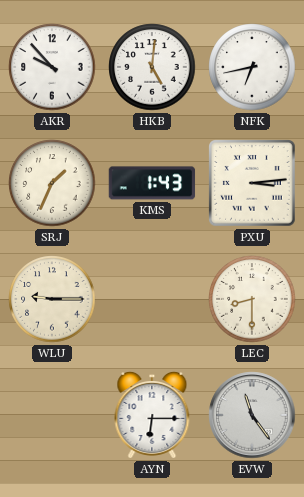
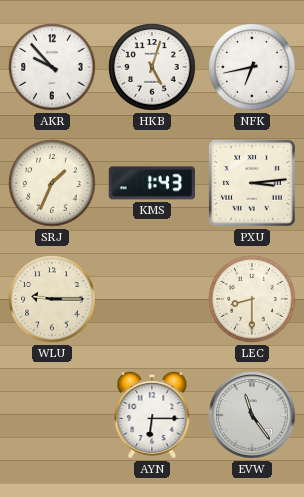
HKB: 5:01 -> 5:03
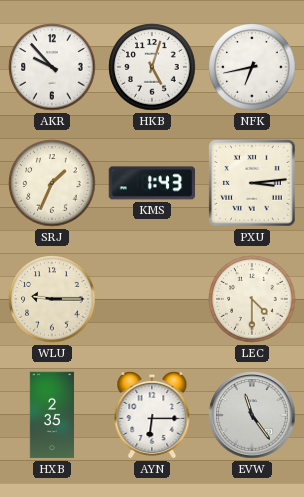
LEC: 8:30 -> 4:30
HXB: none -> 2:35
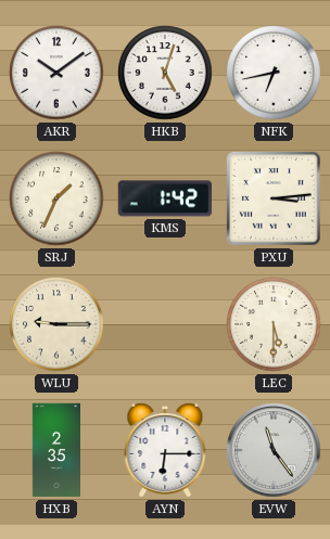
AKR: 9:53 -> 10:09
KMS: 1:43 -> 1:42
LEC: 4:30 -> 5:30
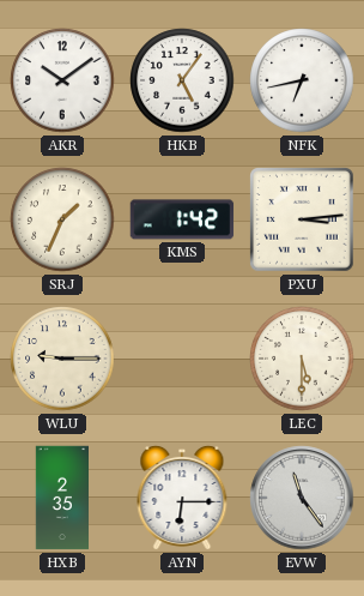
HKB: 5:03 -> 5:06
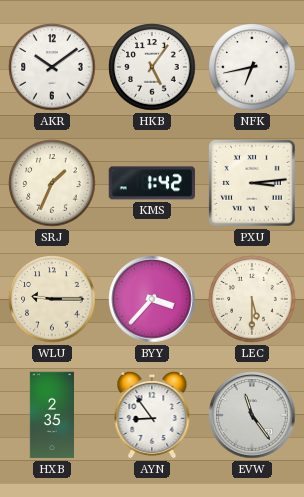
BYY: none -> 3:37
AYN: 6:15 -> 8:54
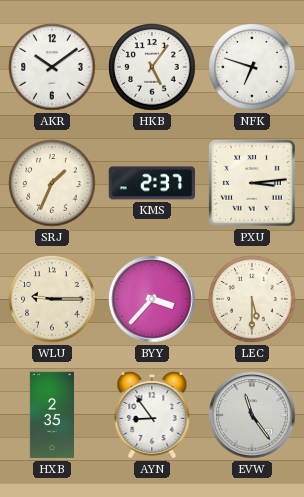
NFK: 6:43 -> 6:48
KMS: 1:42 -> 2:37
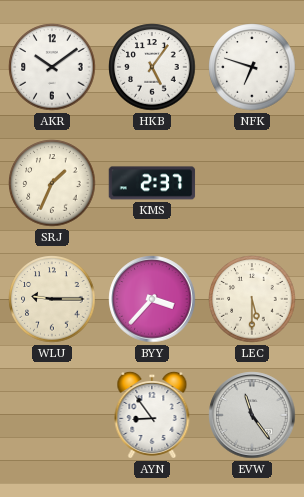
PXU: 3:14 -> none
HXB: 2:35 -> none
